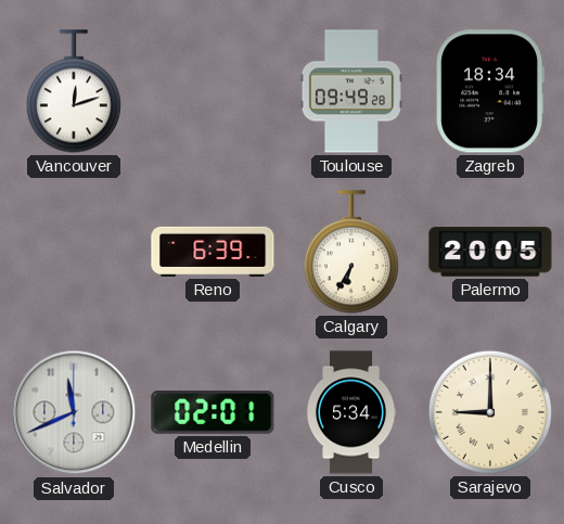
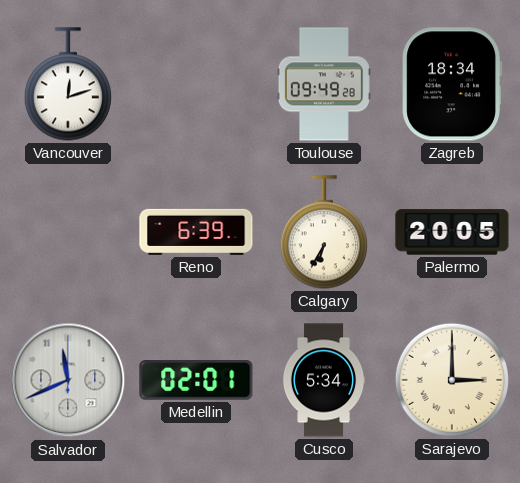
Sarajevo: 9:00 -> 3:00
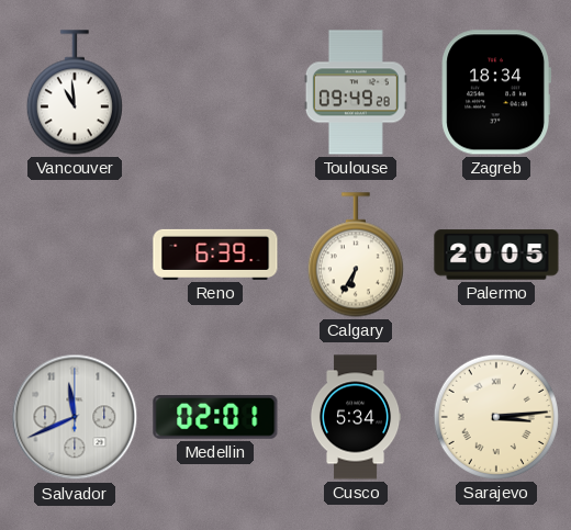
Vancouver: 12:12 -> 10:59
Sarajevo: 3:00 -> 3:14
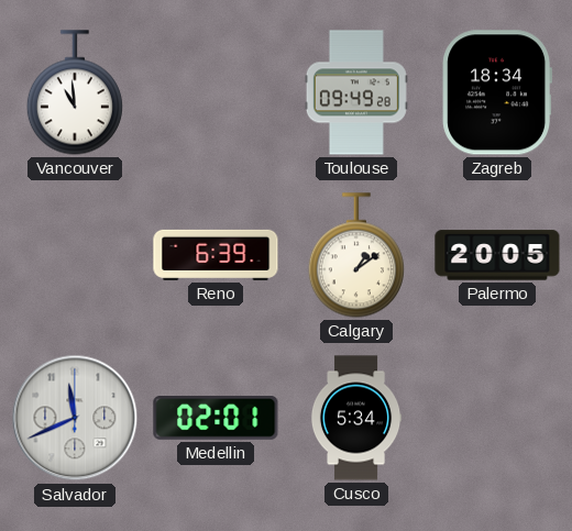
Calgary: 6:35 -> 1:09
Sarajevo: 3:14 -> none
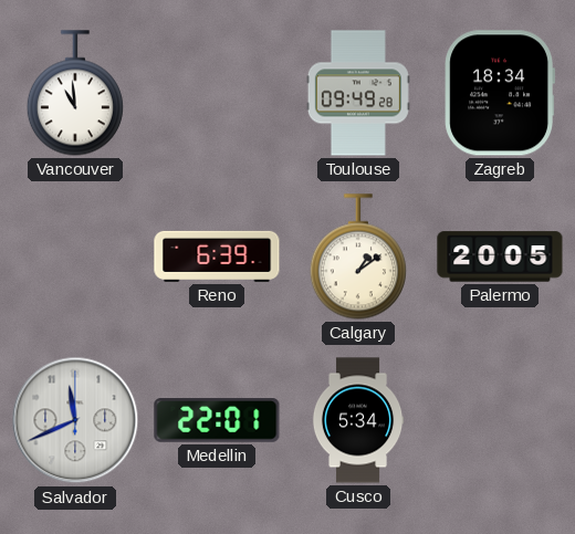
Medellin: 02:01 -> 22:01
